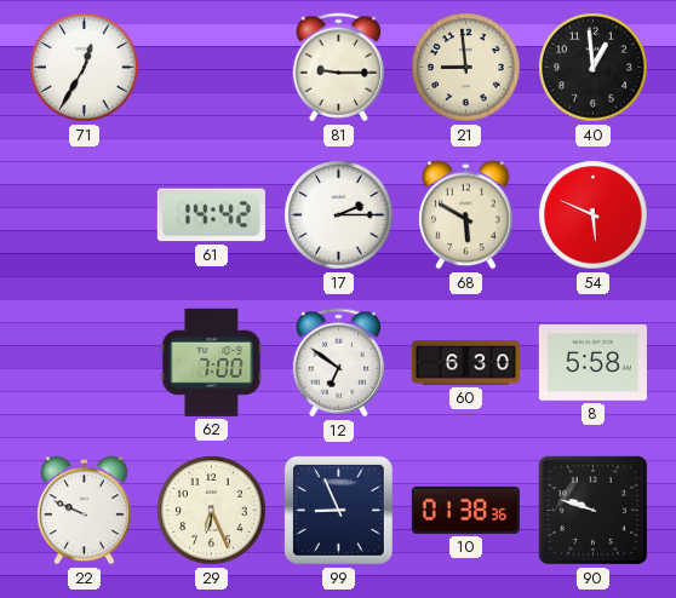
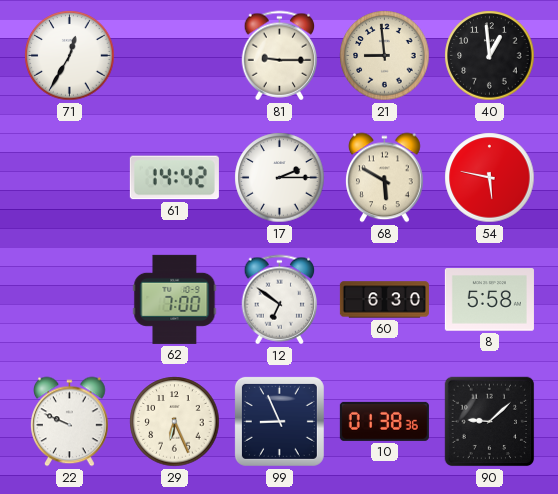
54: 5:49 -> 5:47
90: 9:48 -> 9:08
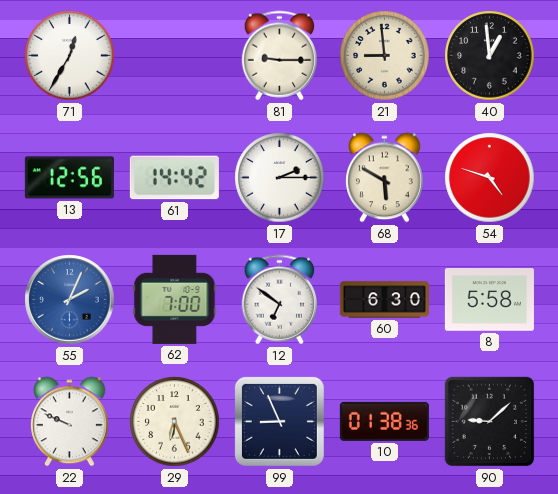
13: none -> 12:56
54: 5:47 -> 4:48
55: none -> 2:04
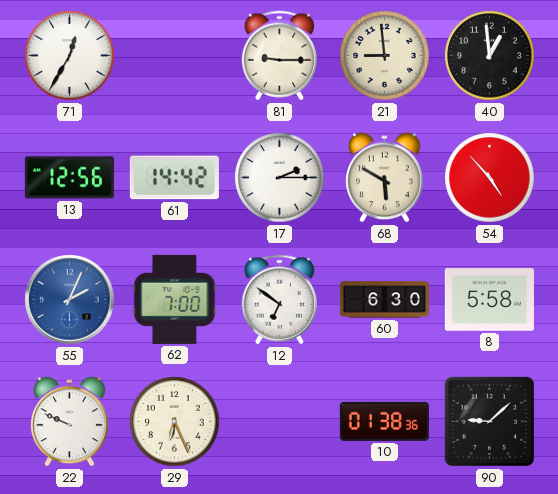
54: 4:48 -> 4:53
99: 8:56 -> none
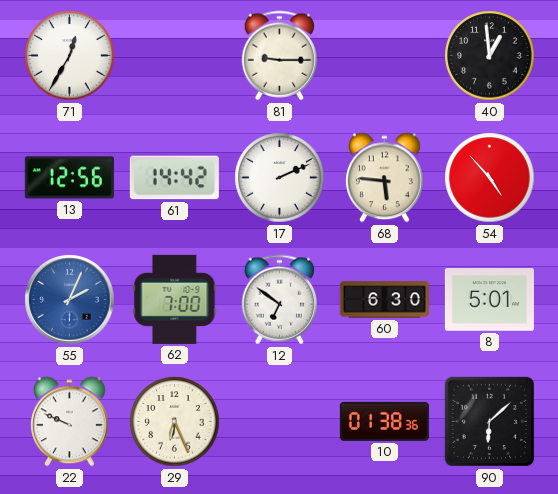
21: 8:59 -> none
17: 2:15 -> 2:11
68: 5:50 -> 5:46
8: 5:58 -> 5:01
90: 9:08 -> 6:08
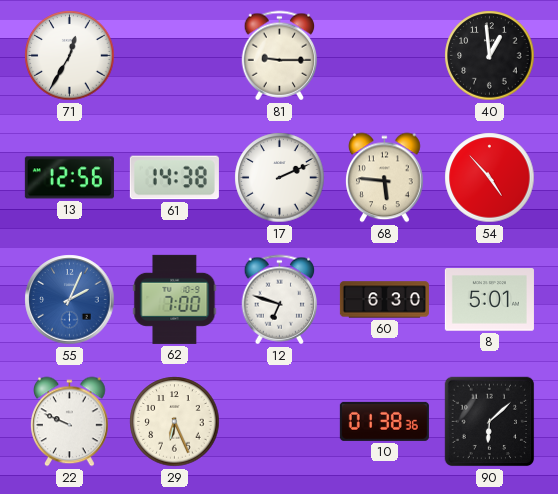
61: 14:42 -> 14:38
12: 6:51 -> 6:48
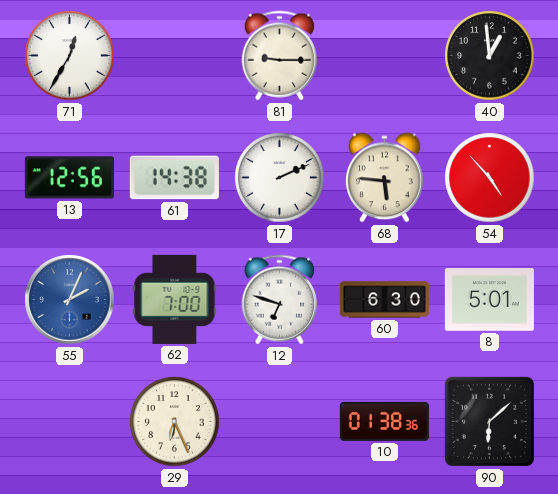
22: 9:49 -> none
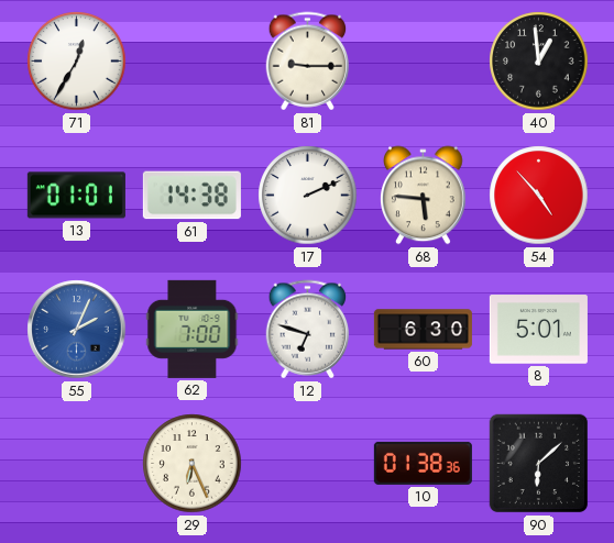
13: 12:56 -> 01:01
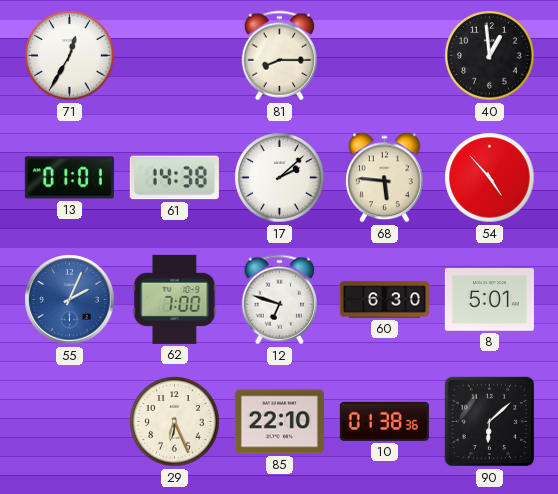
81: 9:15 -> 8:15
17: 2:11 -> 2:08
85: none -> 22:10
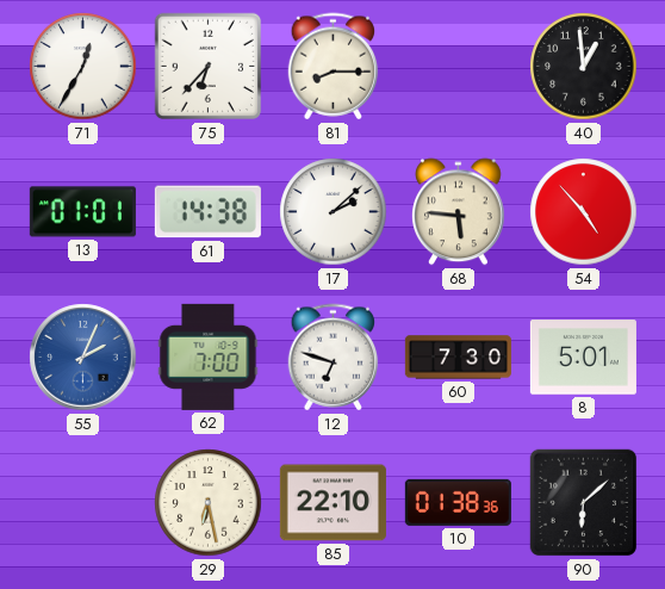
75: none -> 6:37
60: 6:30 -> 7:30
29: 6:26 -> 6:28
